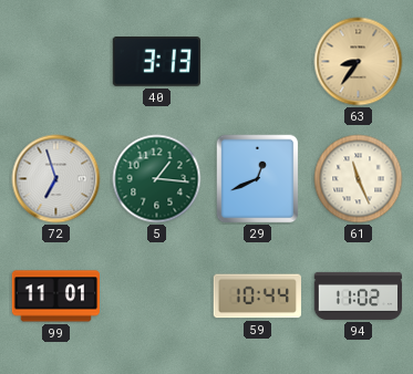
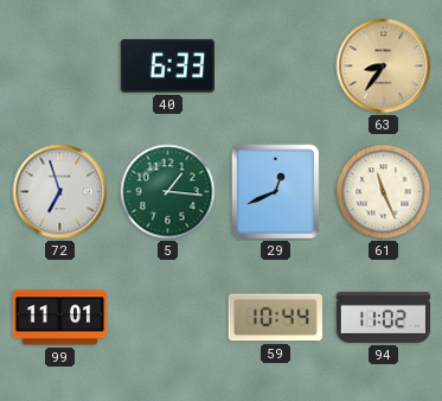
40: 3:13 -> 6:33
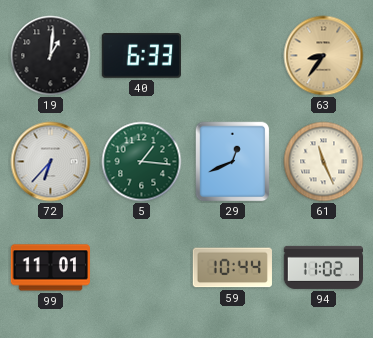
19: none -> 1:01
72: 6:57 -> 6:37
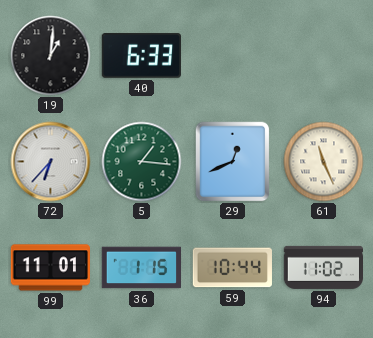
63: 8:36 -> none
36: none -> 1:15
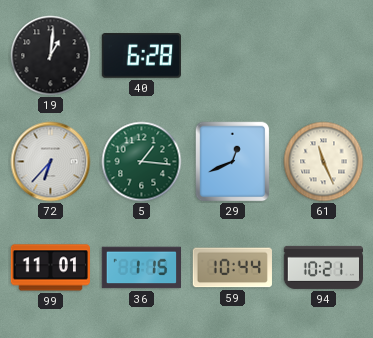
40: 6:33 -> 6:28
94: 11:02 -> 10:21
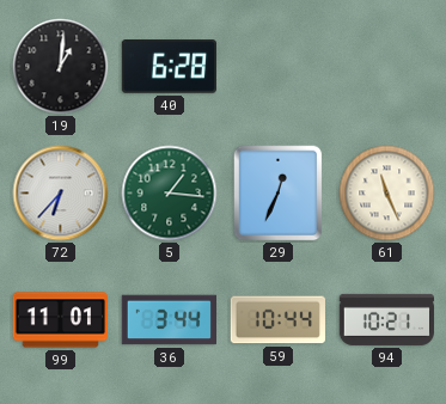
29: 12:41 -> 12:34
36: 1:15 -> 3:44
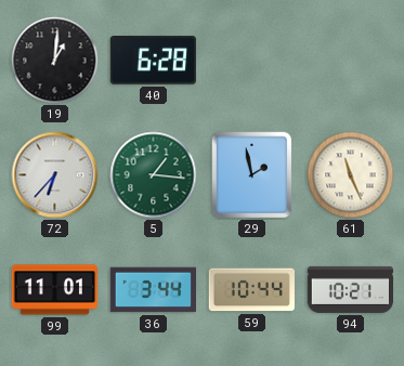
29: 12:34 -> 1:58
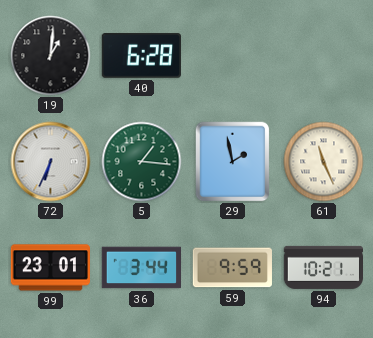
72: 6:37 -> 6:34
99: 11:01 -> 23:01
59: 10:44 -> 9:59
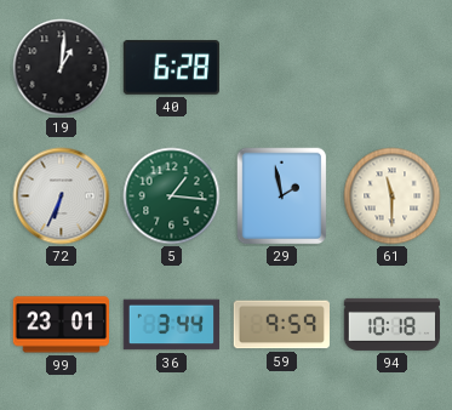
61: 11:26 -> 11:30
94: 10:21 -> 10:18
